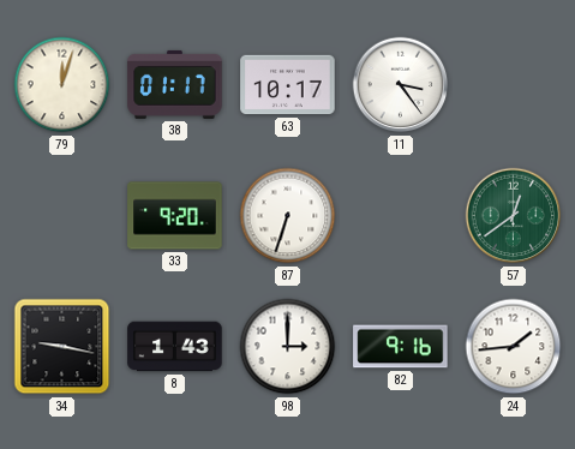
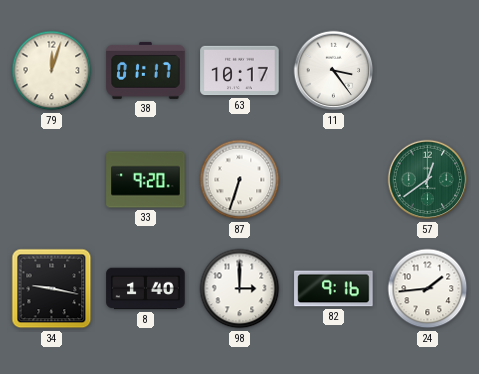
8: 1:43 -> 1:40
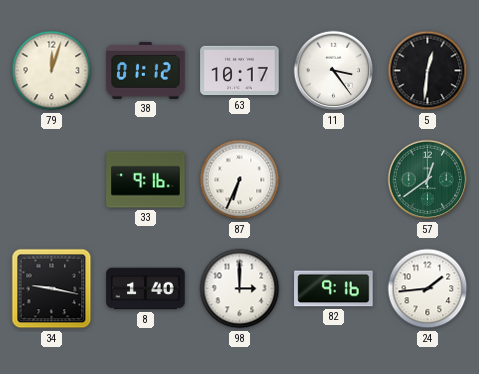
38: 01:17 -> 01:12
5: none -> 12:31
33: 9:20 -> 9:16
87: 6:33 -> 6:34
